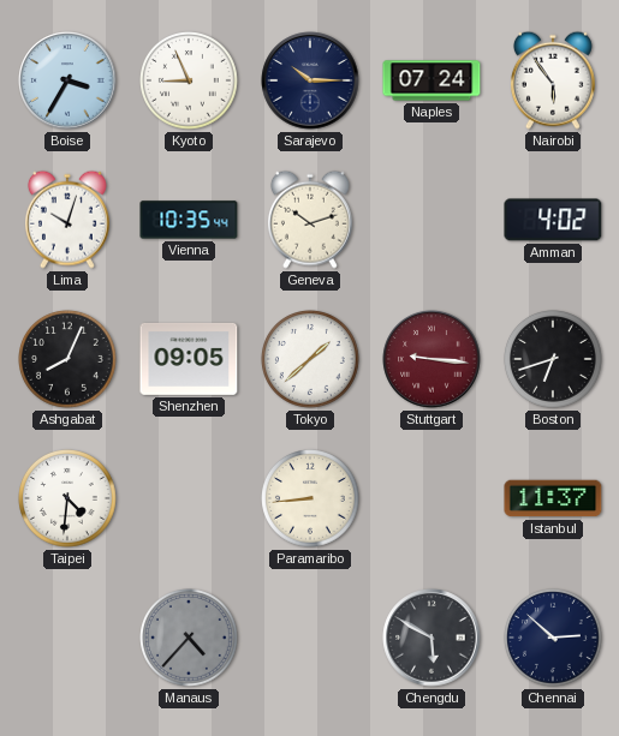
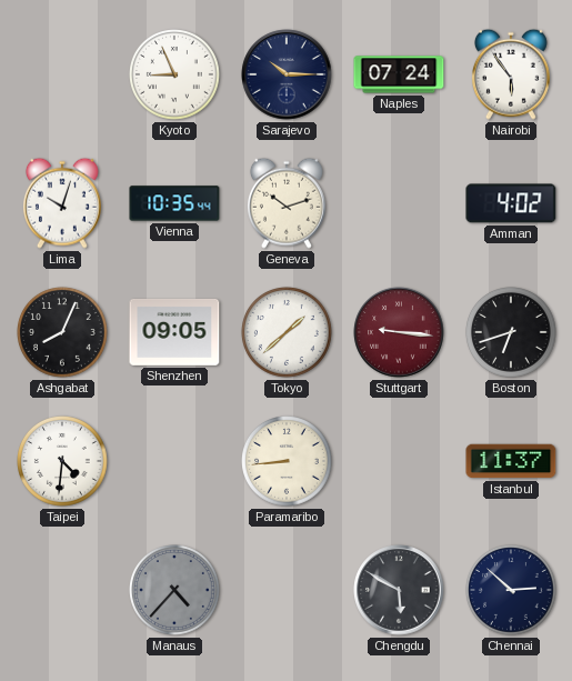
Boise: 3:35 -> none
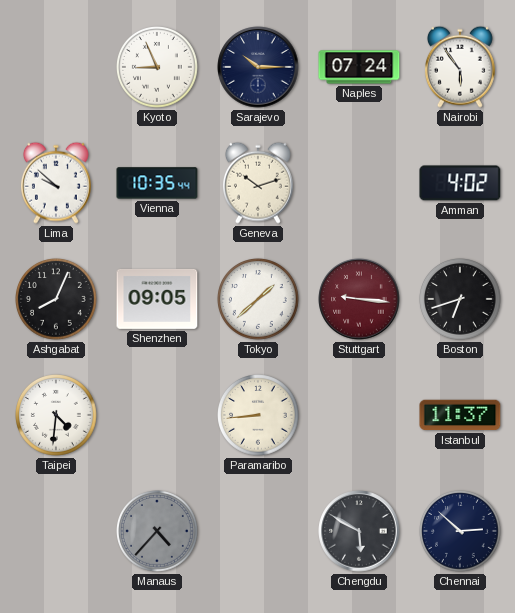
Lima: 10:03 -> 9:52
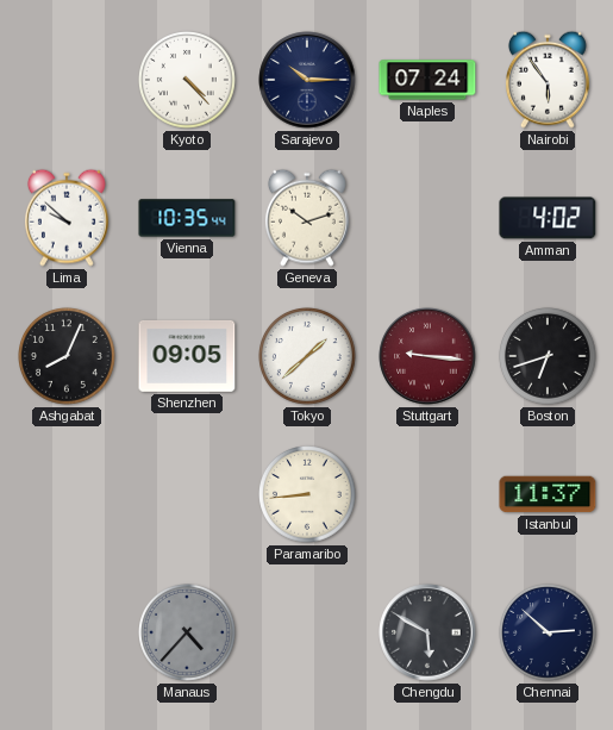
Kyoto: 8:56 -> 4:23
Taipei: 4:31 -> none
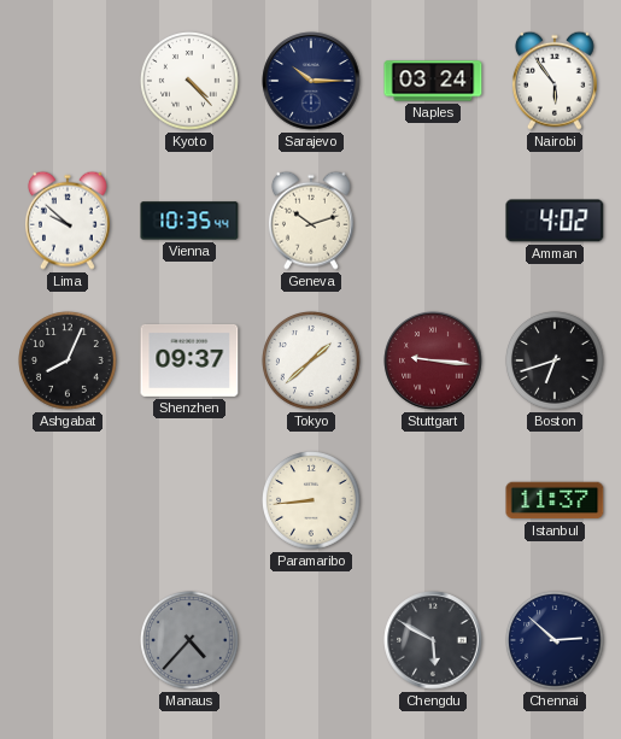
Naples: 07:24 -> 03:24
Shenzhen: 09:05 -> 09:37
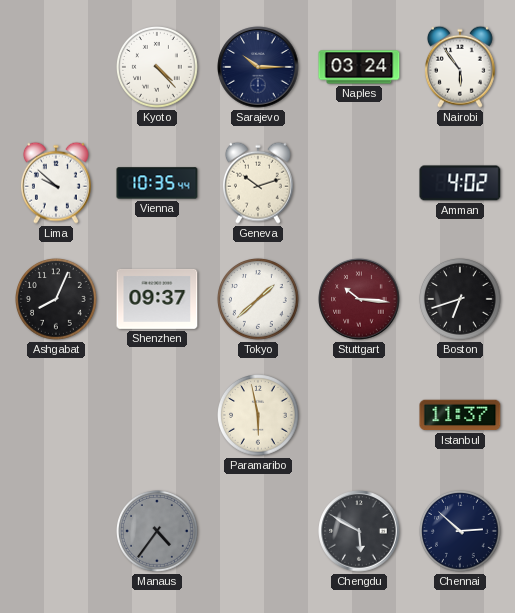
Stuttgart: 9:16 -> 10:16
Paramaribo: 8:44 -> 5:58
Manaus: 4:37 -> 4:36
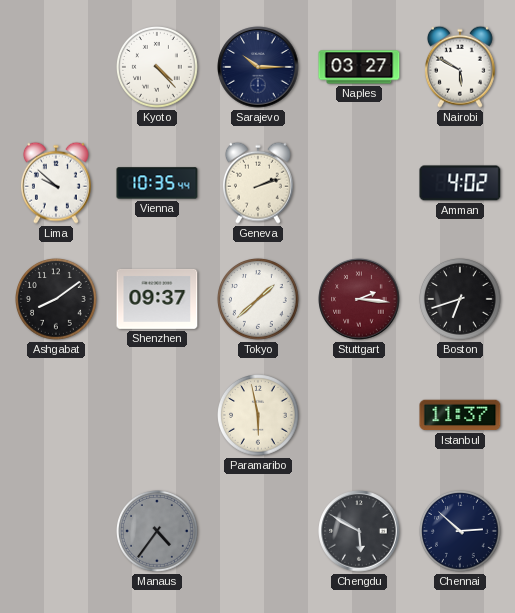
Naples: 03:24 -> 03:27
Nairobi: 5:54 -> 5:50
Geneva: 10:12 -> 2:12
Ashgabat: 8:04 -> 8:09
Stuttgart: 10:16 -> 2:16
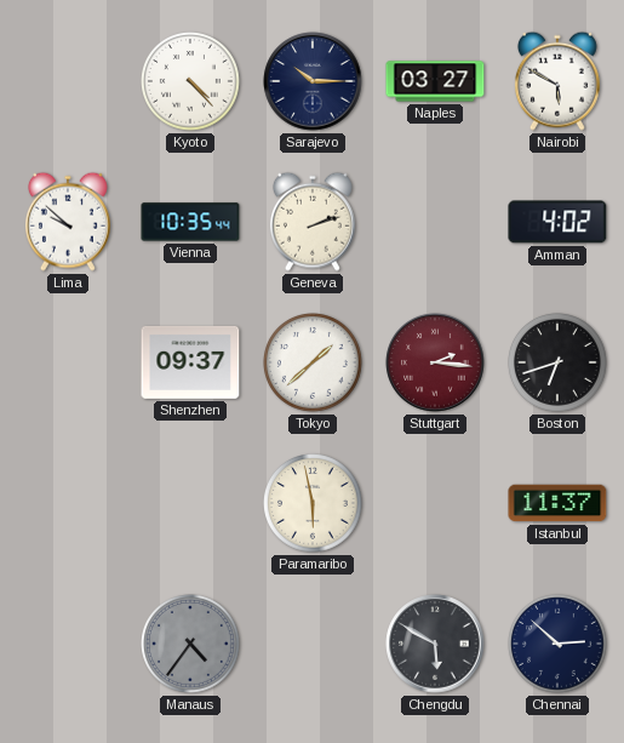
Ashgabat: 8:09 -> none
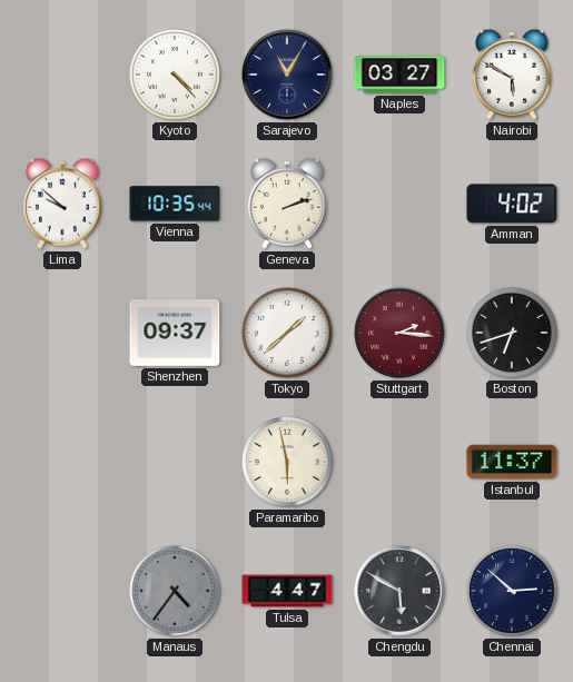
Sarajevo: 10:15 -> 11:05
Tulsa: none -> 4:47
